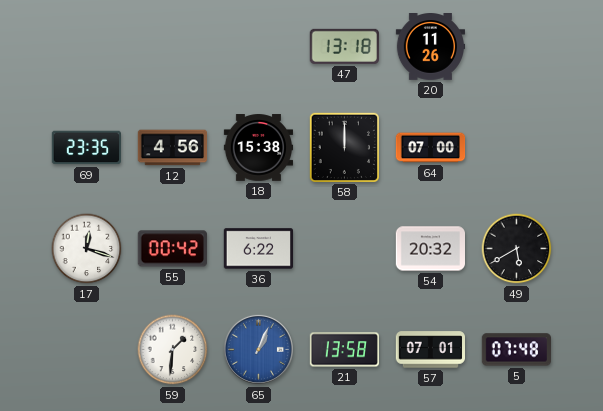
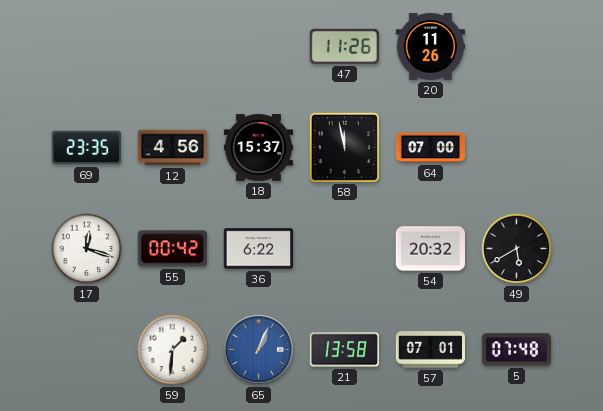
47: 13:18 -> 11:26
18: 15:38 -> 15:37
58: 12:00 -> 11:58
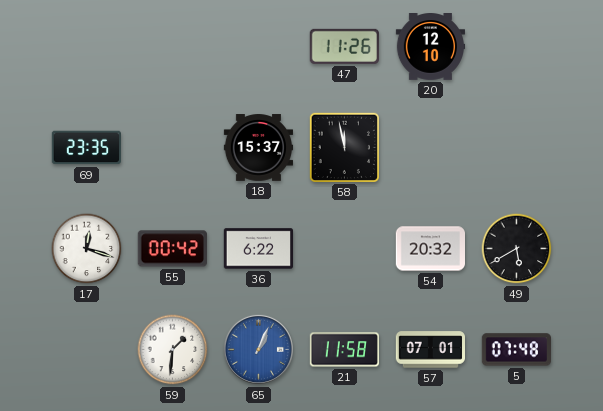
20: 11:26 -> 12:10
12: 4:56 -> none
64: 07:00 -> none
21: 13:58 -> 11:58
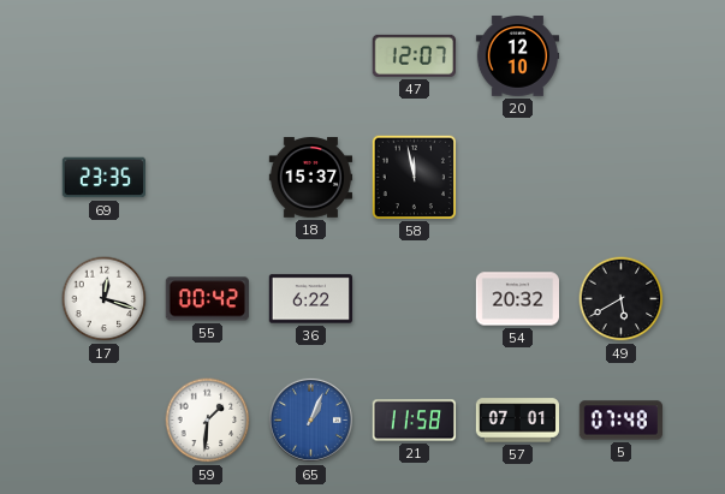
47: 11:26 -> 12:07
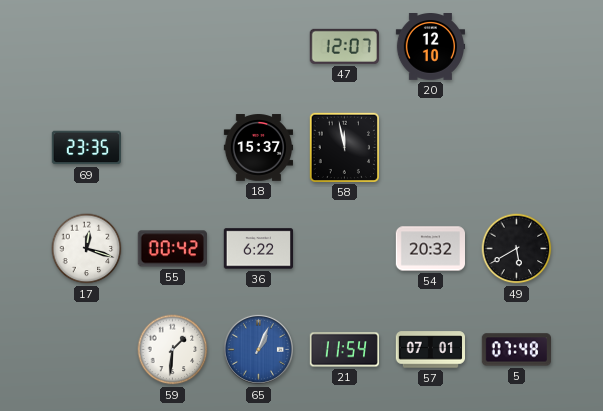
21: 11:58 -> 11:54
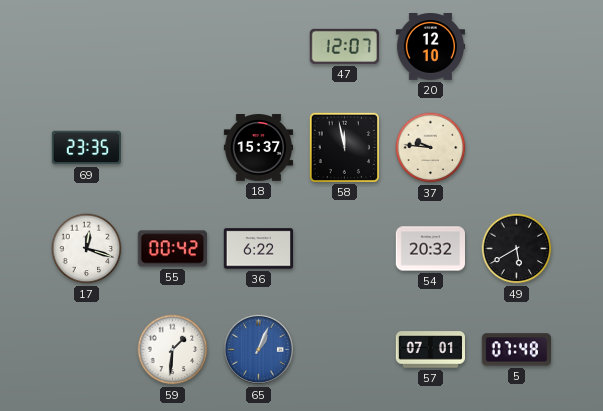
37: none -> 9:46
21: 11:54 -> none
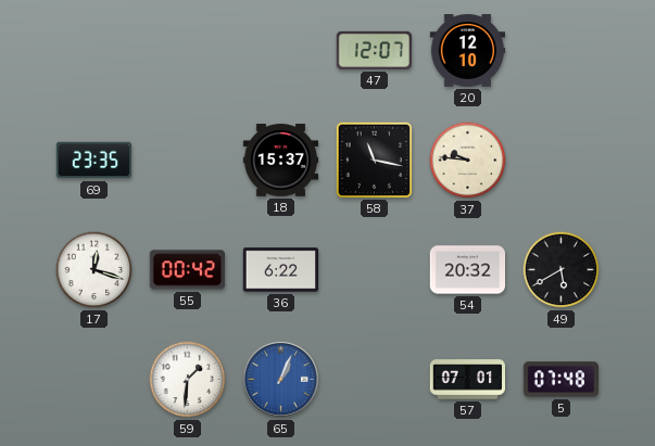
58: 11:58 -> 11:17
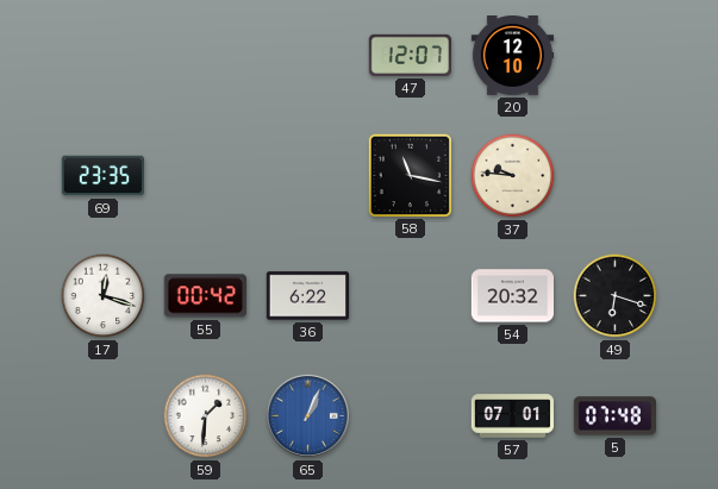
18: 15:37 -> none
49: 5:40 -> 6:18
